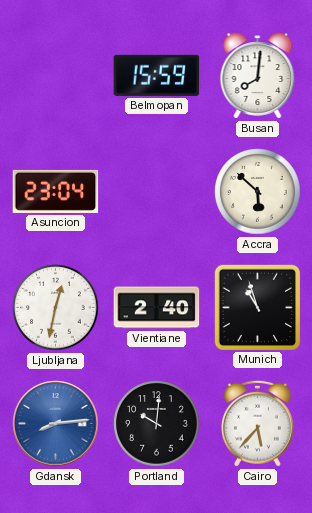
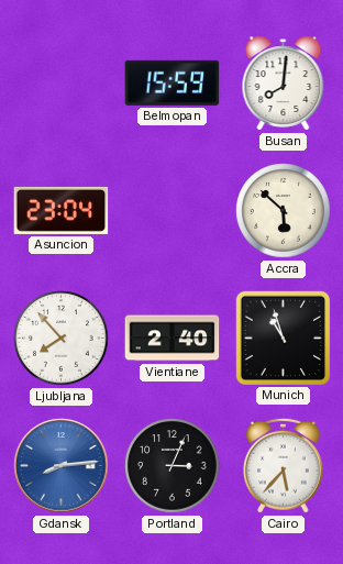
Ljubljana: 12:32 -> 7:53
Portland: 10:01 -> 3:04
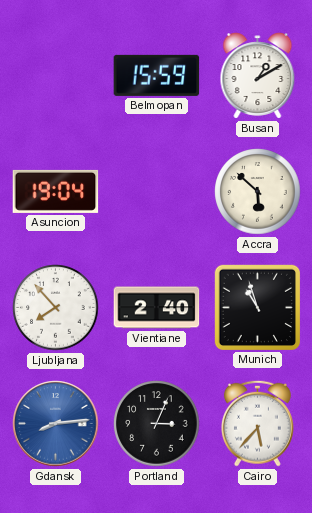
Busan: 8:01 -> 1:10
Asuncion: 23:04 -> 19:04
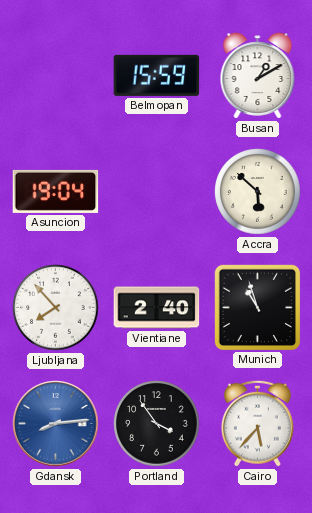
Portland: 3:04 -> 3:54
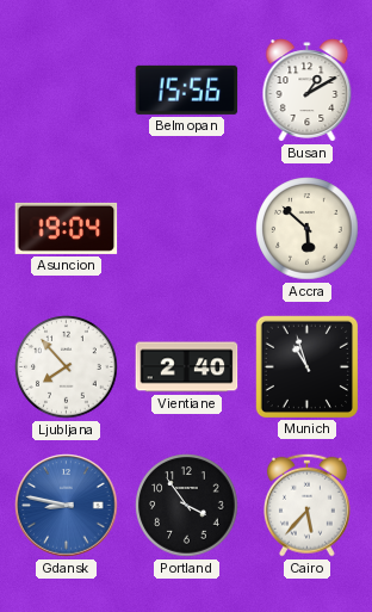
Belmopan: 15:59 -> 15:56
Gdansk: 8:14 -> 8:47
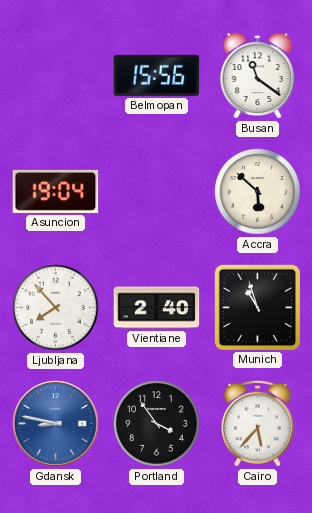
Busan: 1:10 -> 11:21
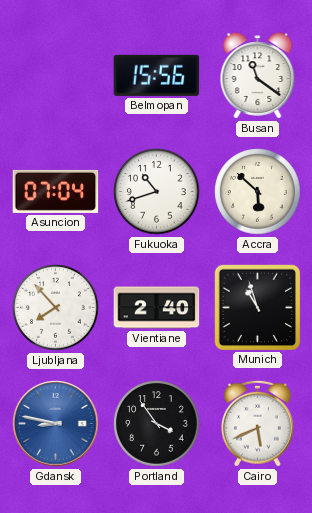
Asuncion: 19:04 -> 07:04
Fukuoka: none -> 10:42
Cairo: 5:37 -> 5:41
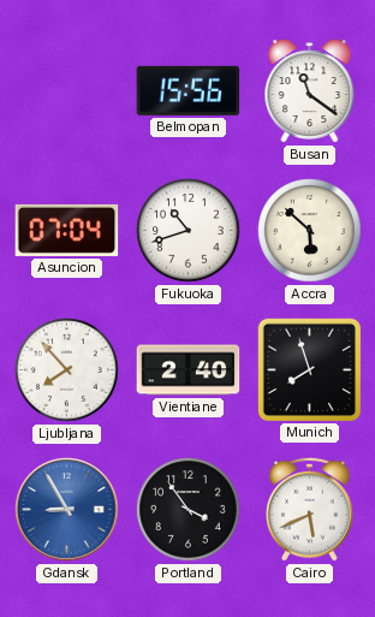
Munich: 10:57 -> 7:57
Gdansk: 8:47 -> 8:55
